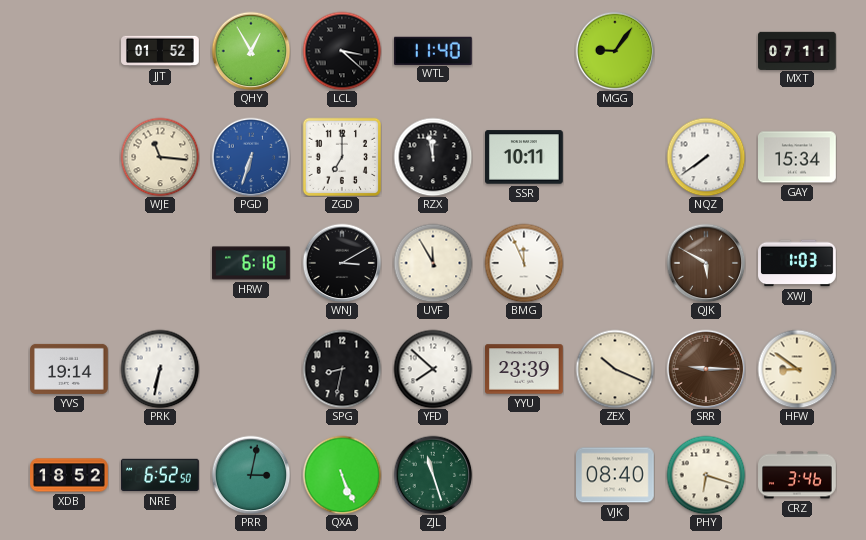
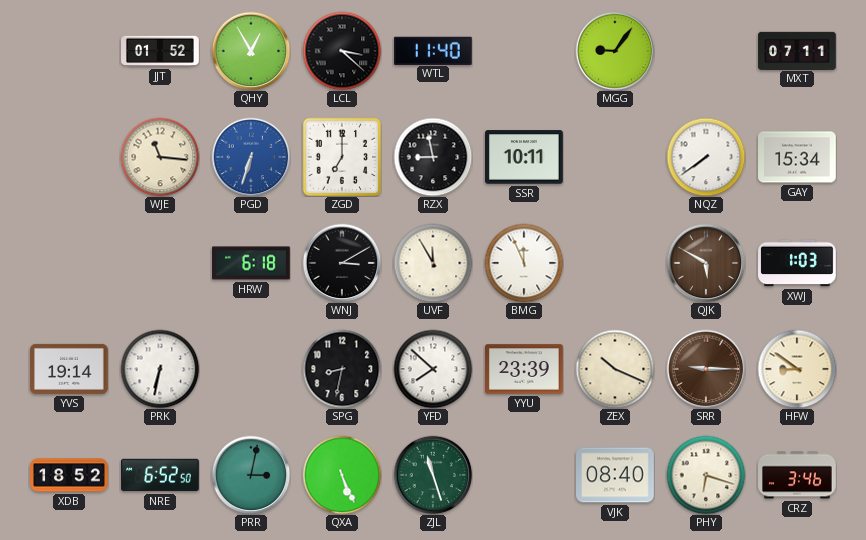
RZX: 11:58 -> 8:58
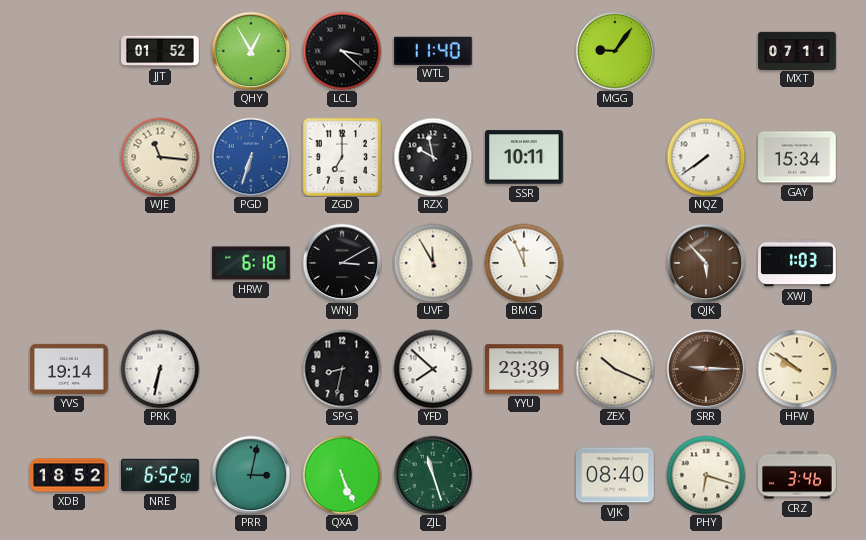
RZX: 8:58 -> 9:58
QJK: 5:50 -> 5:53
HFW: 8:51 -> 9:51
